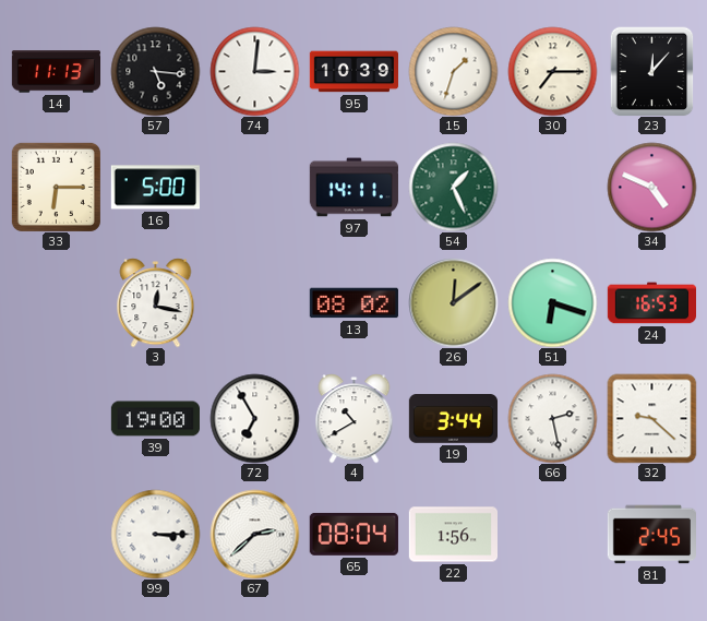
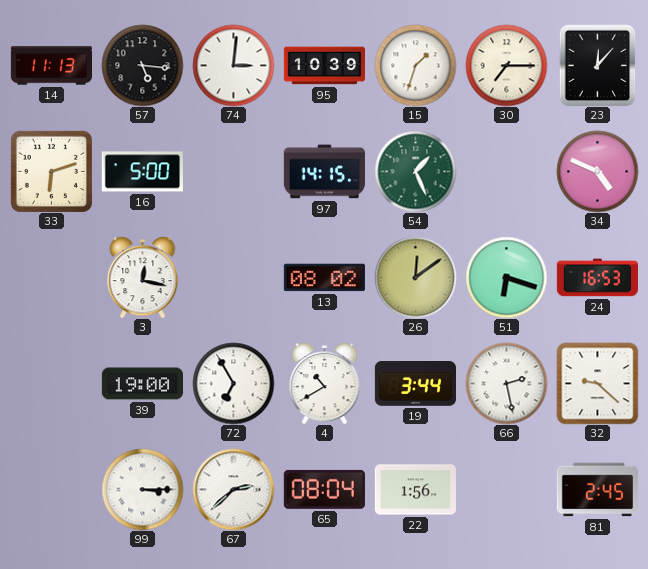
33: 6:15 -> 6:12
97: 14:11 -> 14:15
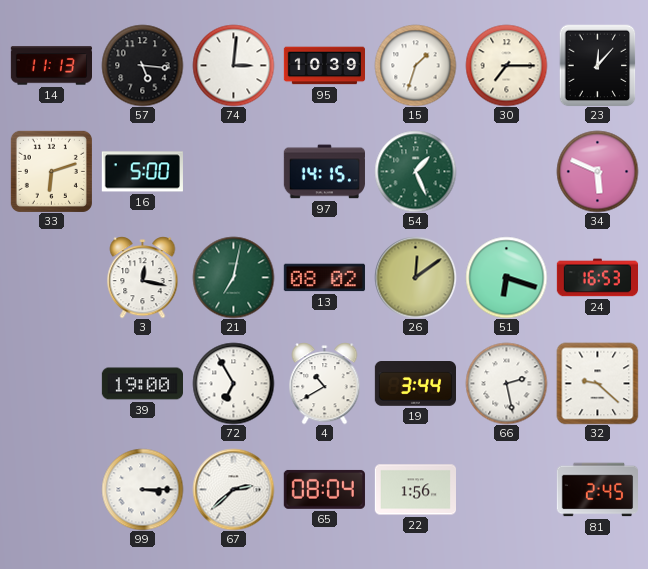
34: 4:49 -> 5:49
21: none -> 7:02
